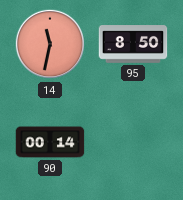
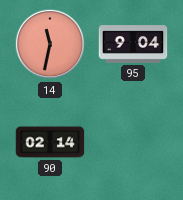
95: 8:50 -> 9:04
90: 00:14 -> 02:14
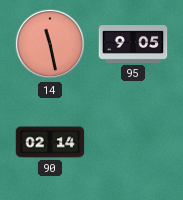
14: 11:32 -> 11:28
95: 9:04 -> 9:05
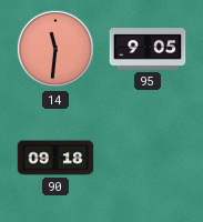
14: 11:28 -> 11:31
90: 02:14 -> 09:18
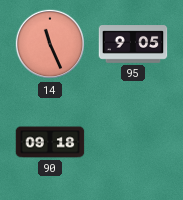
14: 11:31 -> 11:26
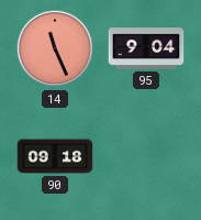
95: 9:05 -> 9:04
